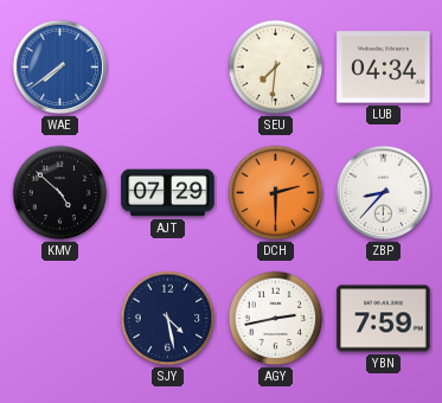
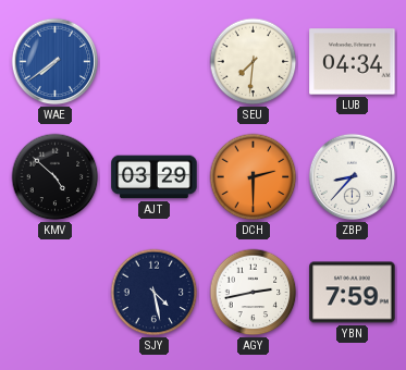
AJT: 07:29 -> 03:29
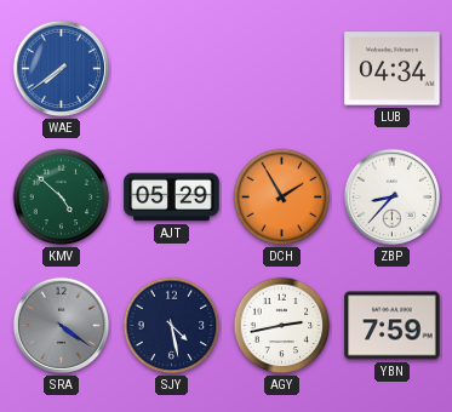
SEU: 7:31 -> none
KMV dial: black -> green
AJT: 03:29 -> 05:29
DCH: 2:30 -> 1:55
SRA: none -> 4:21
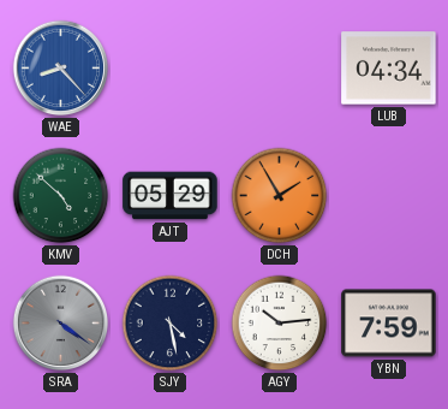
WAE: 7:39 -> 8:23
ZBP: 8:37 -> none
AGY: 2:43 -> 10:14
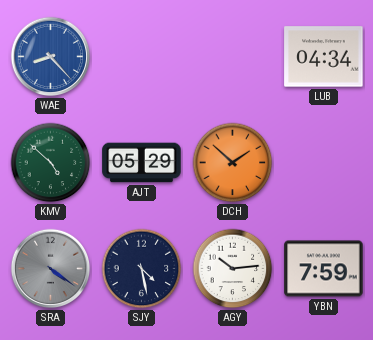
DCH: 1:55 -> 1:52
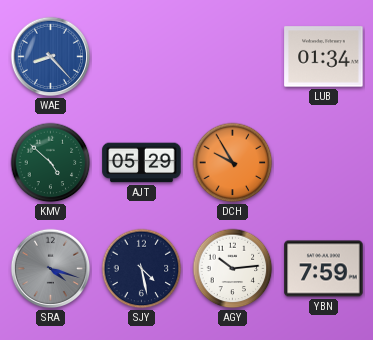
LUB: 04:34 -> 01:34
DCH: 1:52 -> 9:55
SRA: 4:21 -> 4:18
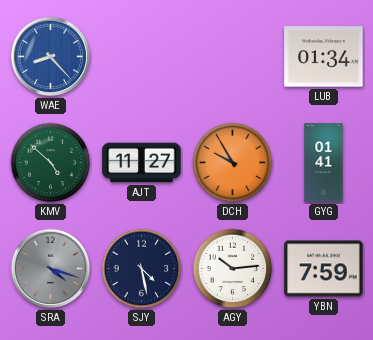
AJT: 05:29 -> 11:27
GYG: none -> 01:41
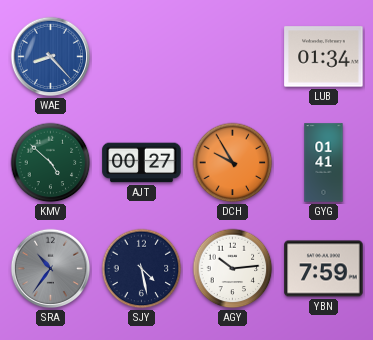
AJT: 11:27 -> 00:27
SRA: 4:18 -> 10:36
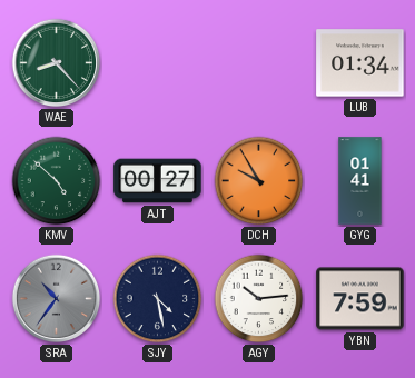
WAE dial: blue -> green
